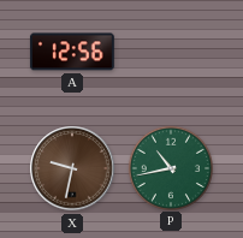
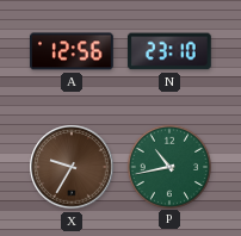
N: none -> 23:10
X: 9:32 -> 9:35
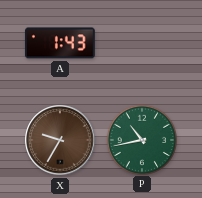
A: 12:56 -> 1:43
N: 23:10 -> none
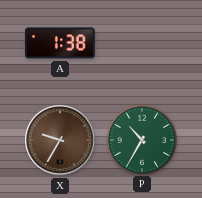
A: 1:43 -> 1:38
P: 10:43 -> 10:35
